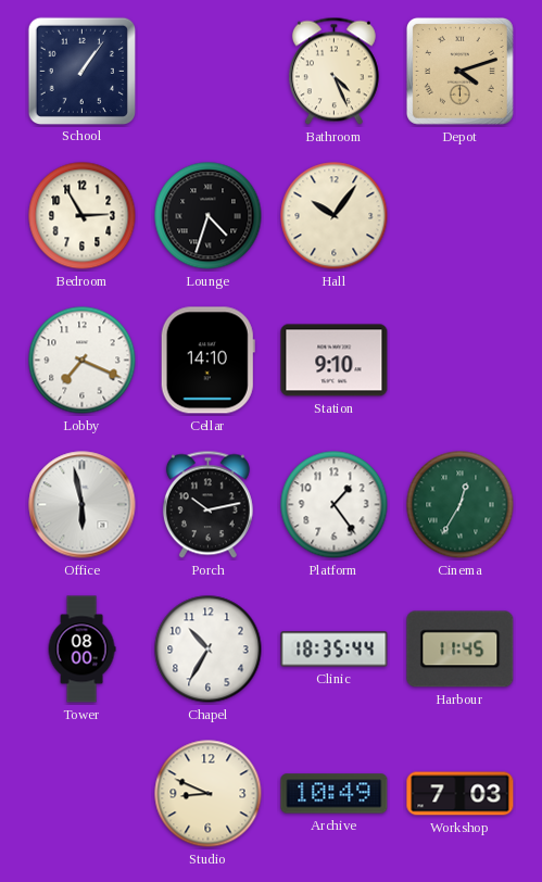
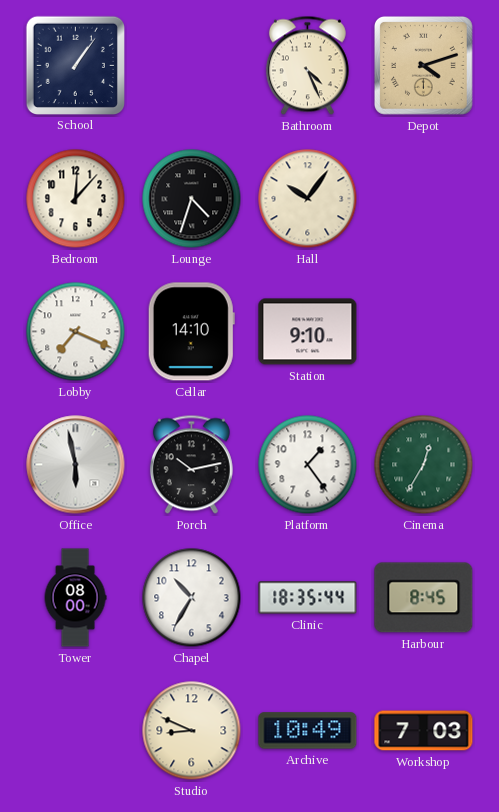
Bedroom: 2:55 -> 12:07
Harbour: 11:45 -> 8:45
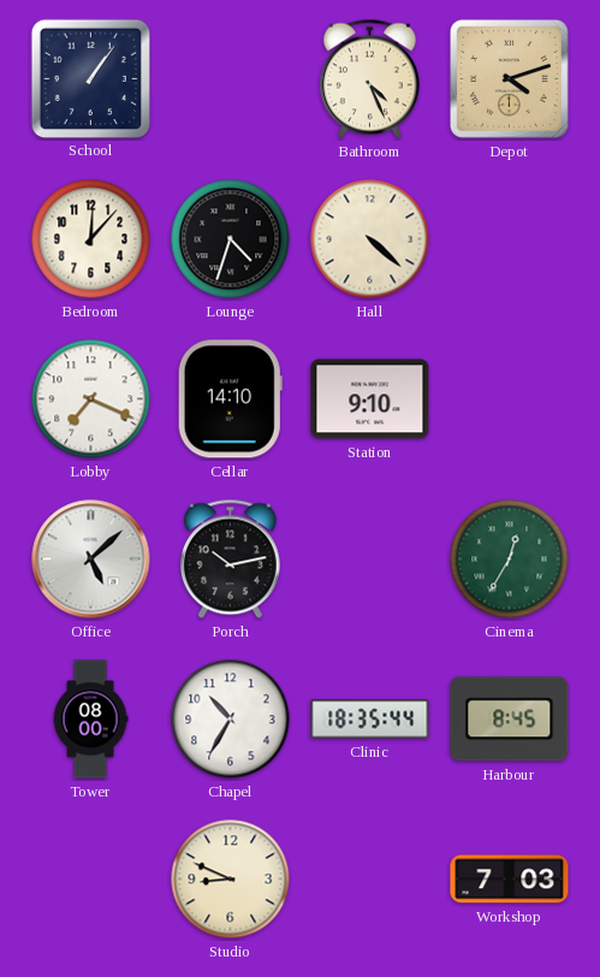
Hall: 10:06 -> 4:22
Office: 5:58 -> 5:08
Platform: 1:24 -> none
Archive: 10:49 -> none
